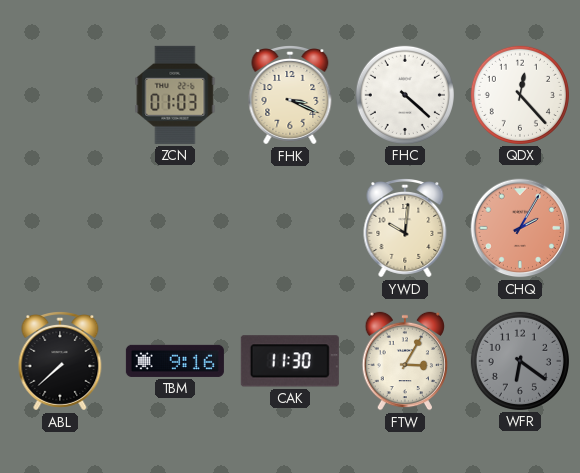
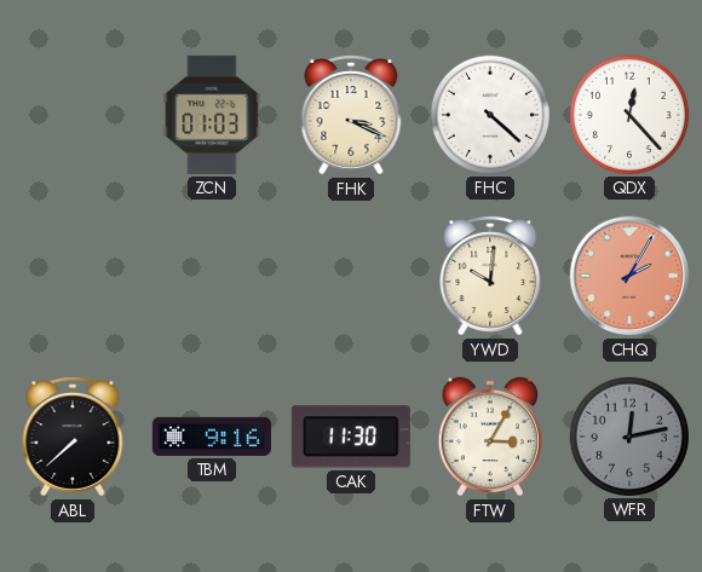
WFR: 6:21 -> 12:13
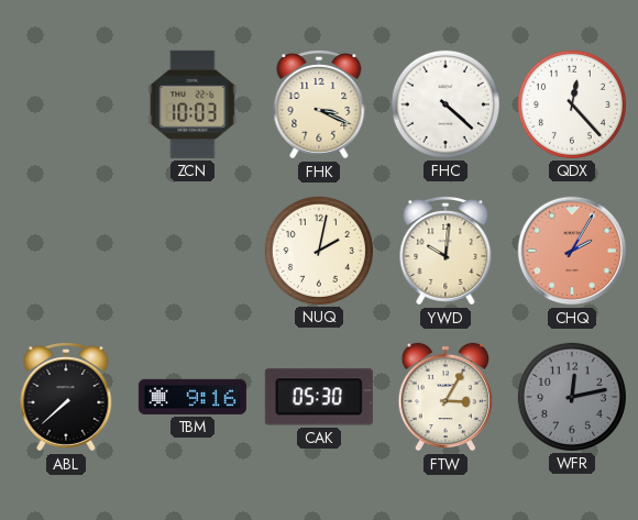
ZCN: 01:03 -> 10:03
NUQ: none -> 2:02
CAK: 11:30 -> 05:30
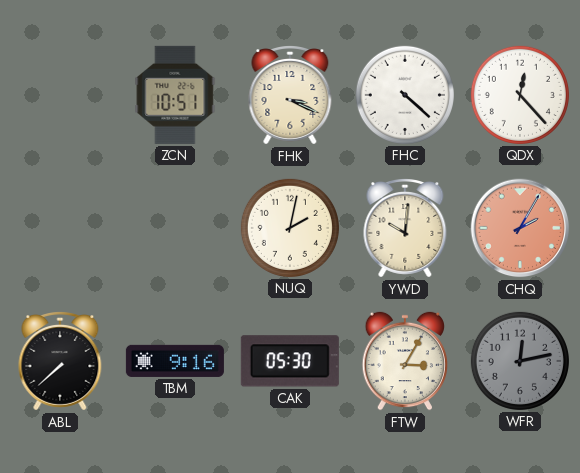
ZCN: 10:03 -> 10:51
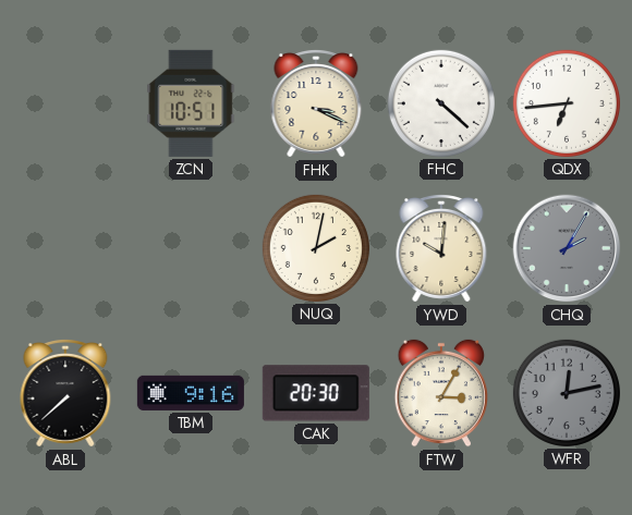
QDX: 12:23 -> 6:44
CHQ dial: salmon -> grey
CAK: 05:30 -> 20:30
